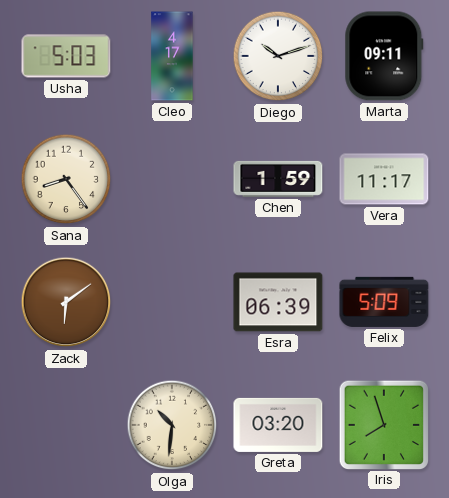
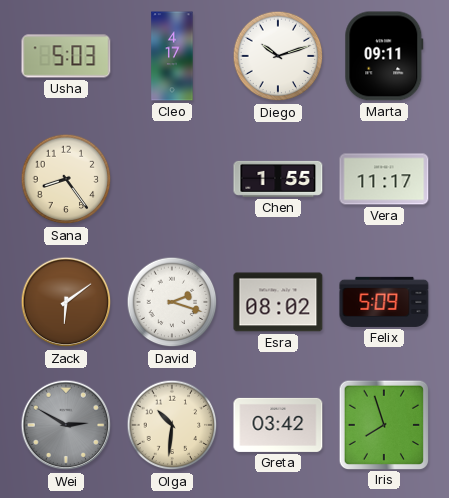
Chen: 1:59 -> 1:55
David: none -> 2:18
Esra: 06:39 -> 08:02
Wei: none -> 2:50
Greta: 03:20 -> 03:42
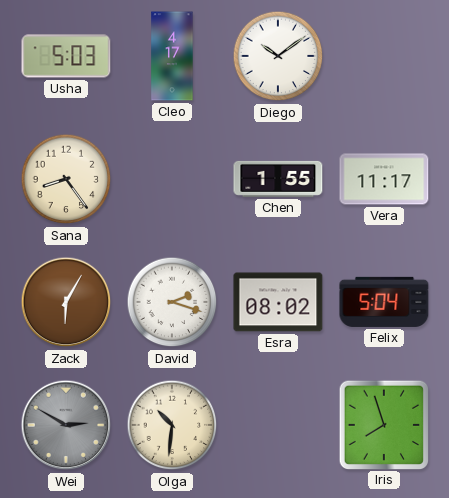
Diego: 10:12 -> 10:09
Marta: 09:11 -> none
Zack: 6:09 -> 6:05
Felix: 5:09 -> 5:04
Greta: 03:42 -> none
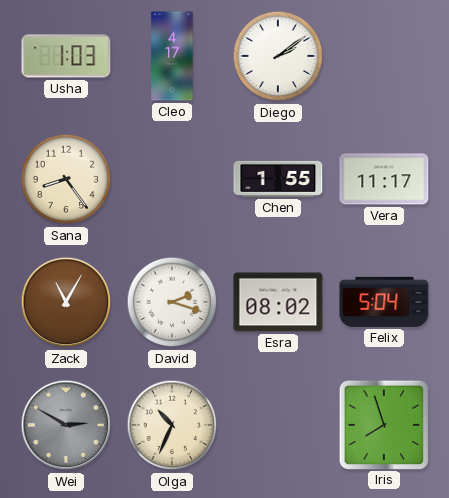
Usha: 5:03 -> 1:03
Diego: 10:09 -> 2:09
Zack: 6:05 -> 11:05
Olga: 10:31 -> 10:34
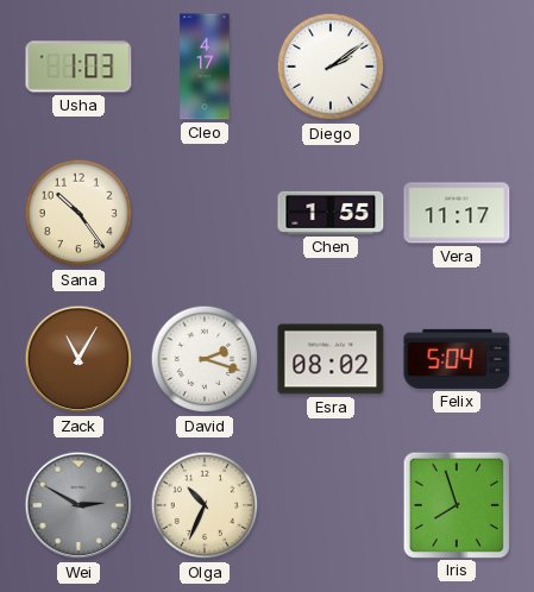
Sana: 8:24 -> 10:24
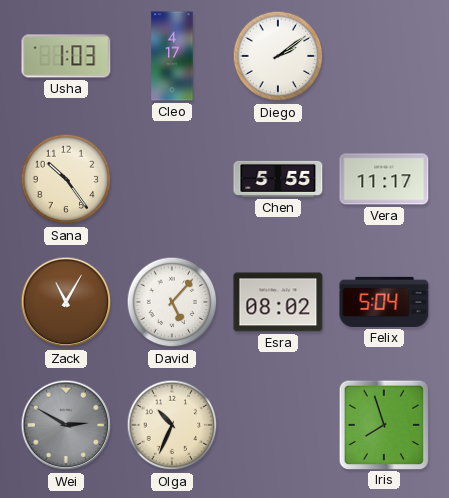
Chen: 1:55 -> 5:55
David: 2:18 -> 5:07
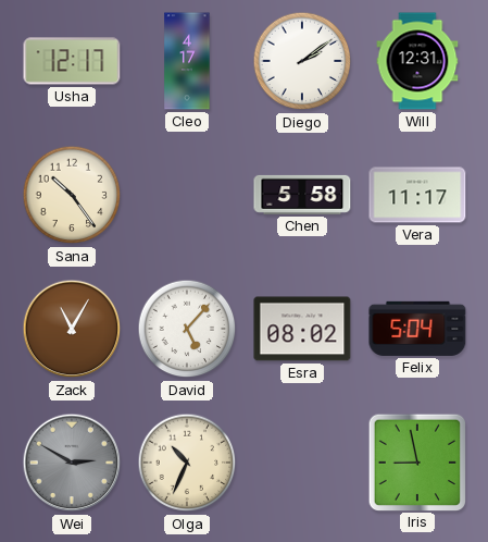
Usha: 1:03 -> 12:17
Will: none -> 12:31
Chen: 5:55 -> 5:58
Iris: 7:57 -> 8:58
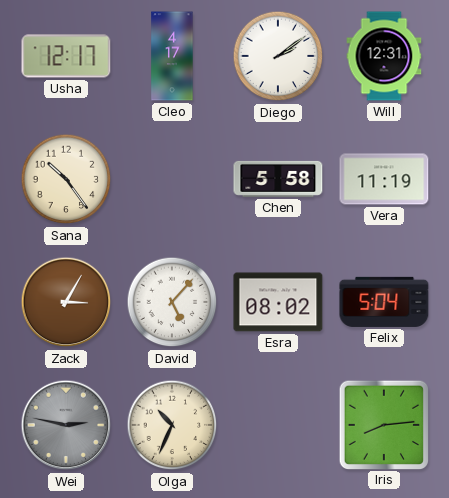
Vera: 11:17 -> 11:19
Zack: 11:05 -> 3:05
Wei: 2:50 -> 2:47
Iris: 8:58 -> 8:14
